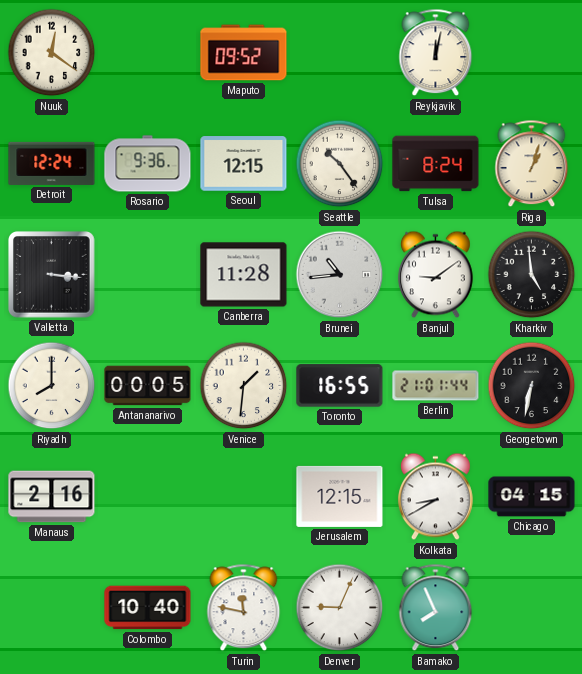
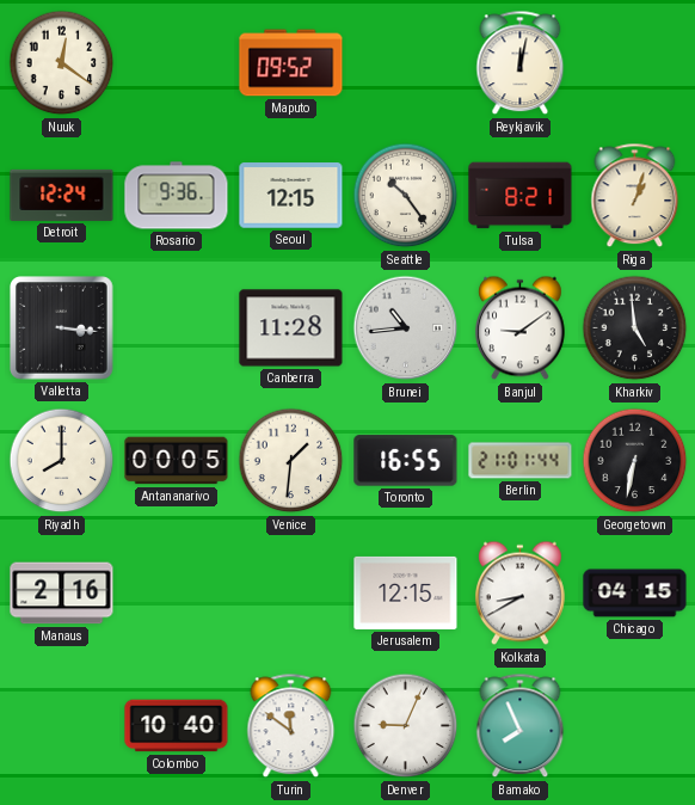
Tulsa: 8:24 -> 8:21
Turin: 11:47 -> 11:51
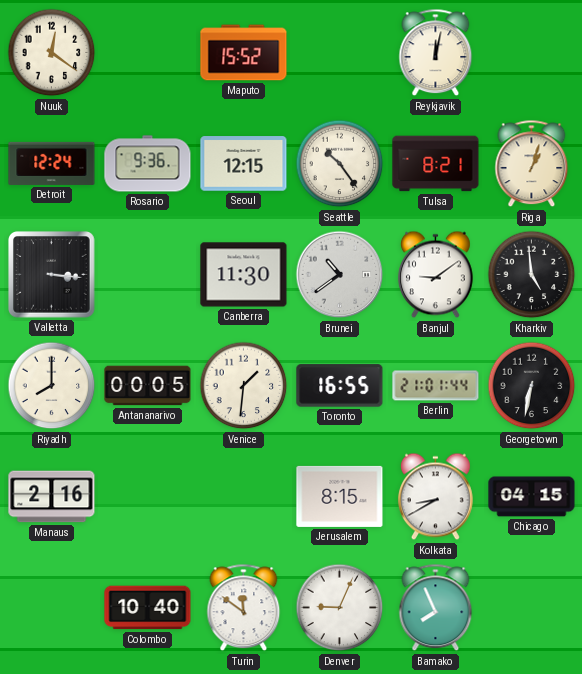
Maputo: 09:52 -> 15:52
Canberra: 11:28 -> 11:30
Brunei: 10:44 -> 10:39
Jerusalem: 12:15 -> 8:15
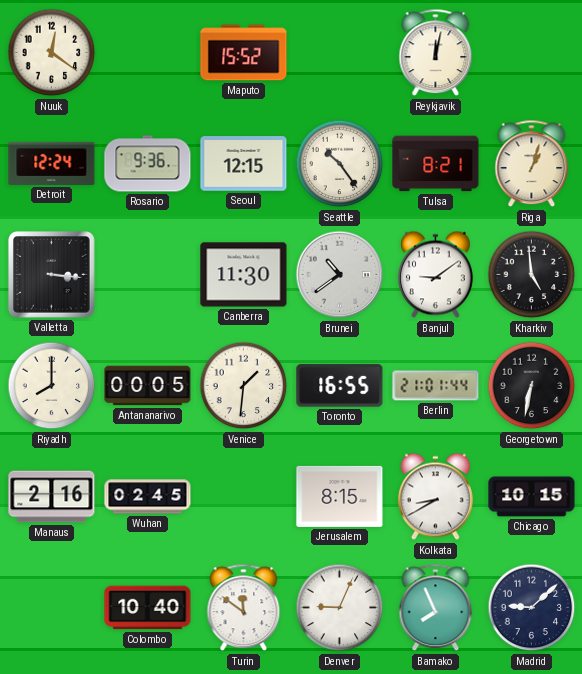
Wuhan: none -> 02:45
Chicago: 04:15 -> 10:15
Madrid: none -> 9:08
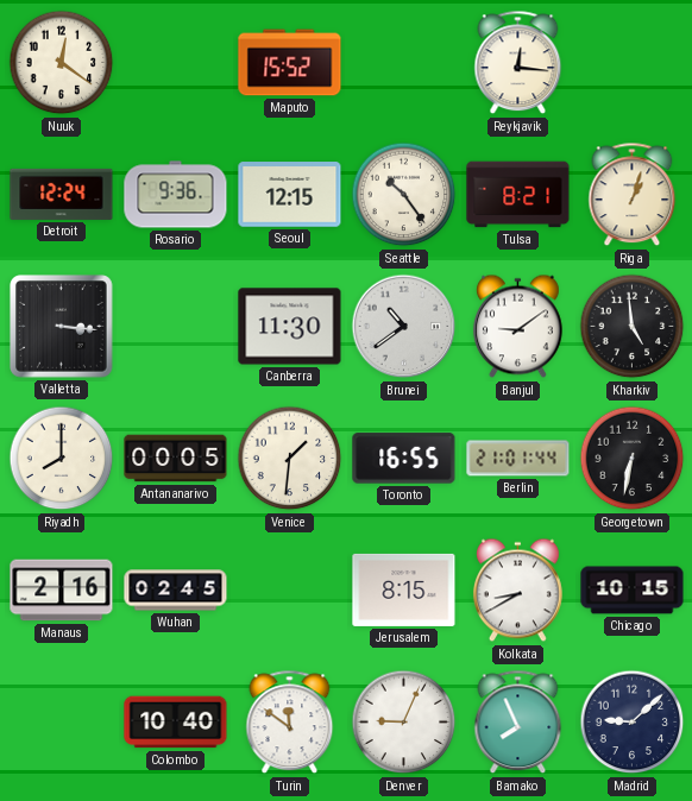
Reykjavik: 12:02 -> 12:16
